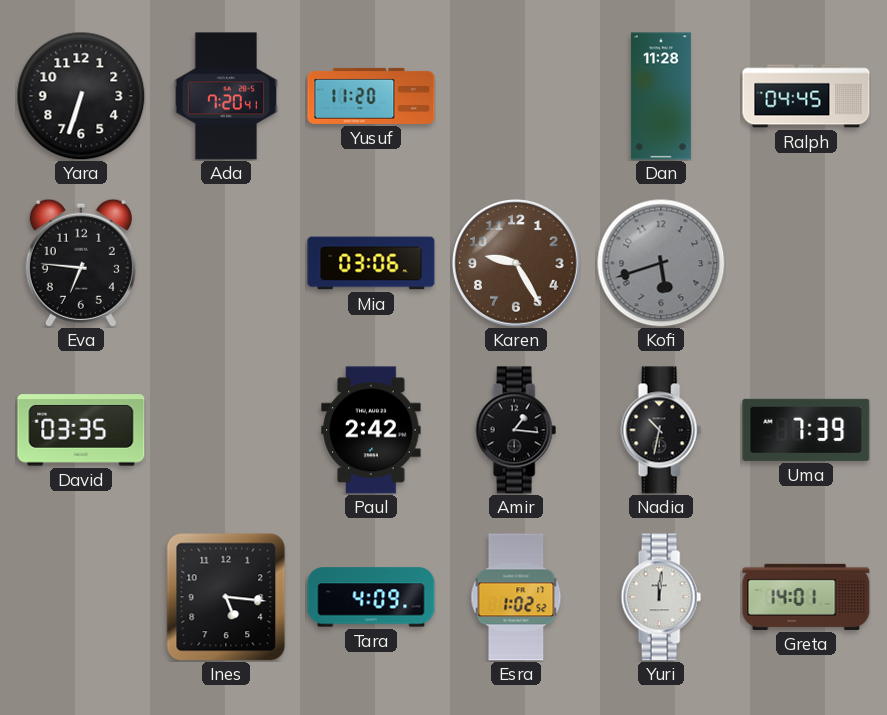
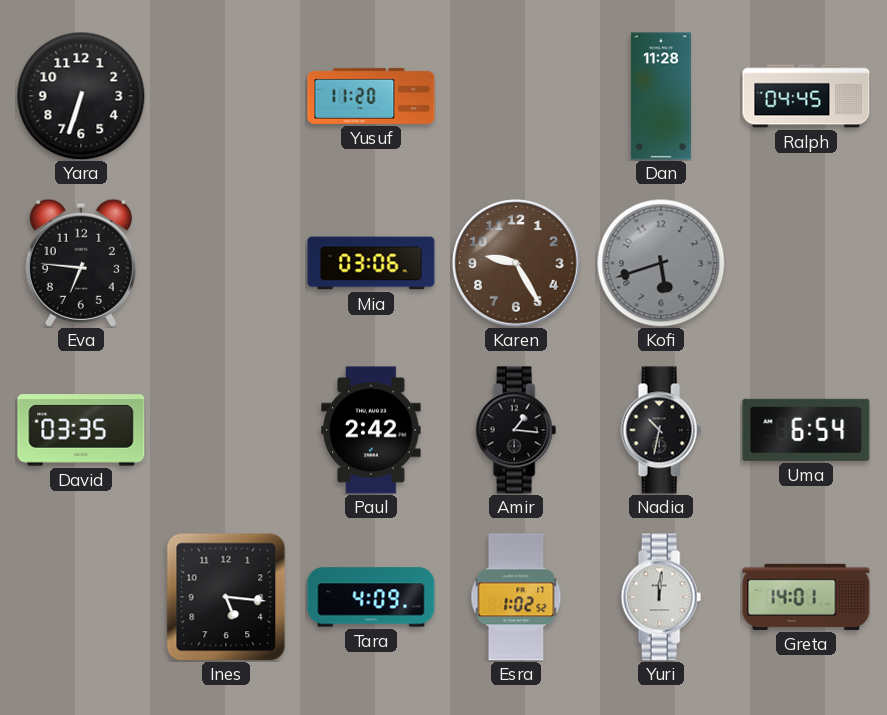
Ada: 7:20 -> none
Uma: 7:39 -> 6:54
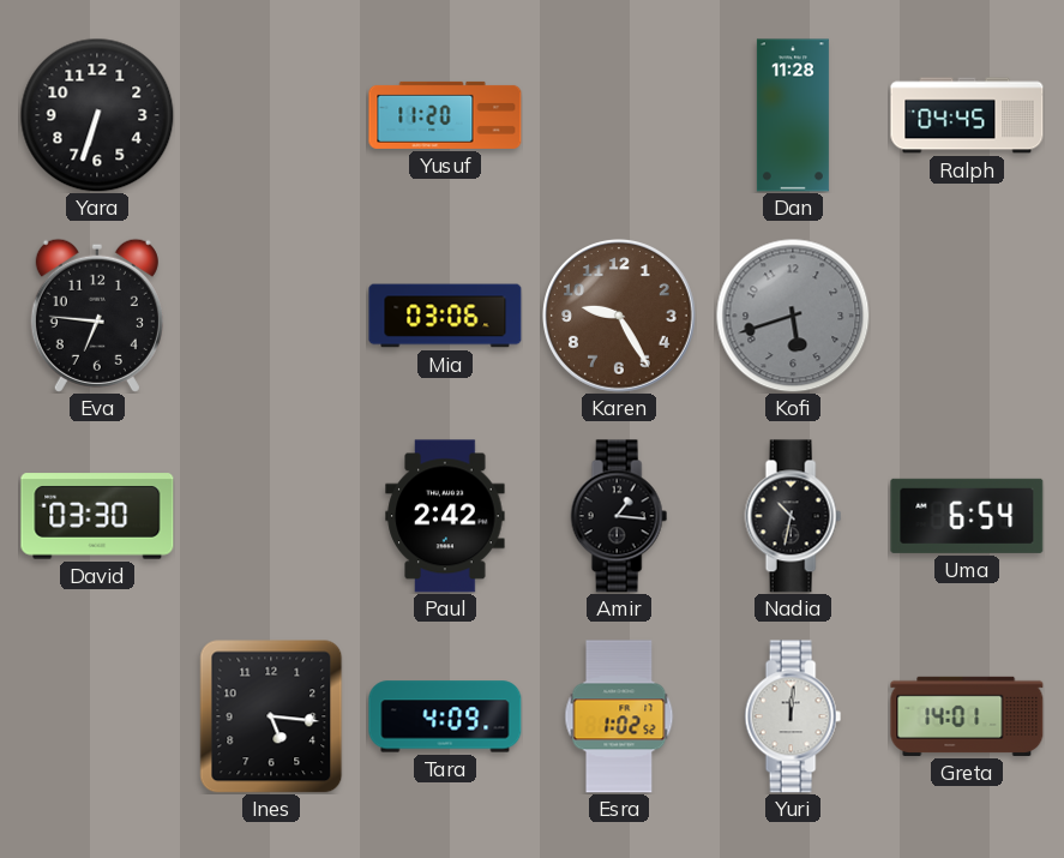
David: 03:35 -> 03:30
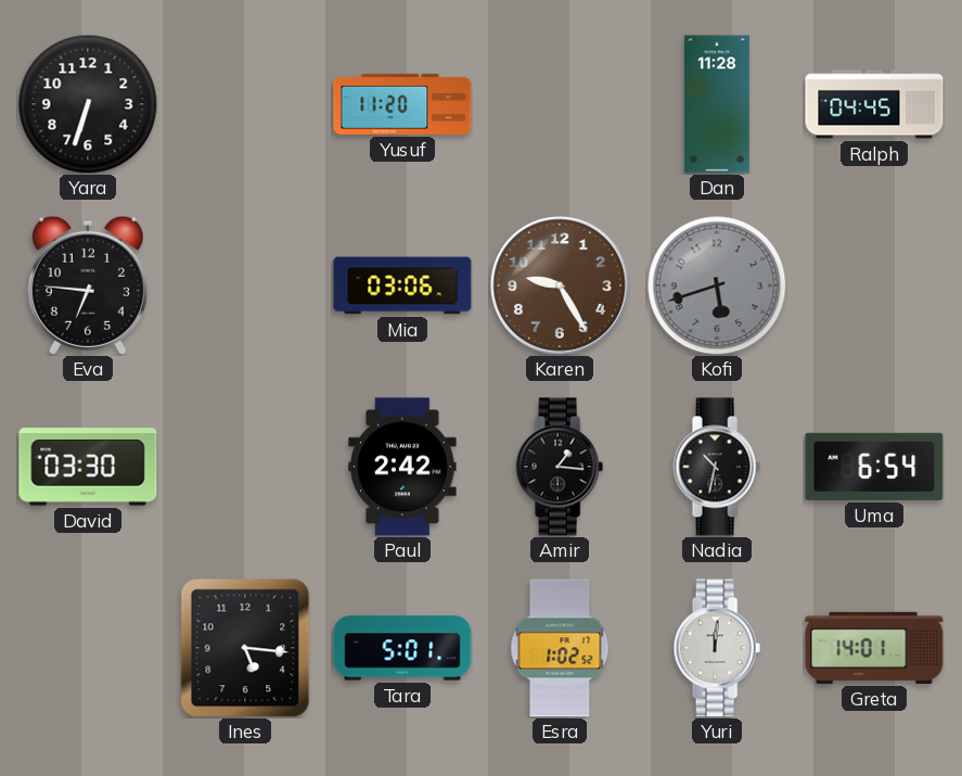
Tara: 4:09 -> 5:01
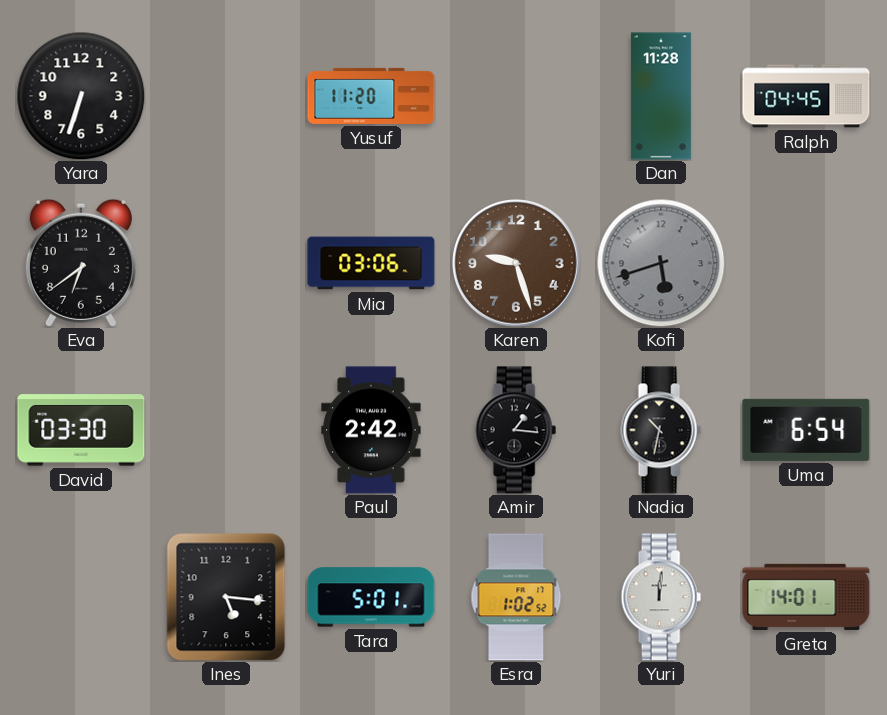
Eva: 6:46 -> 6:39
Karen: 9:25 -> 9:27
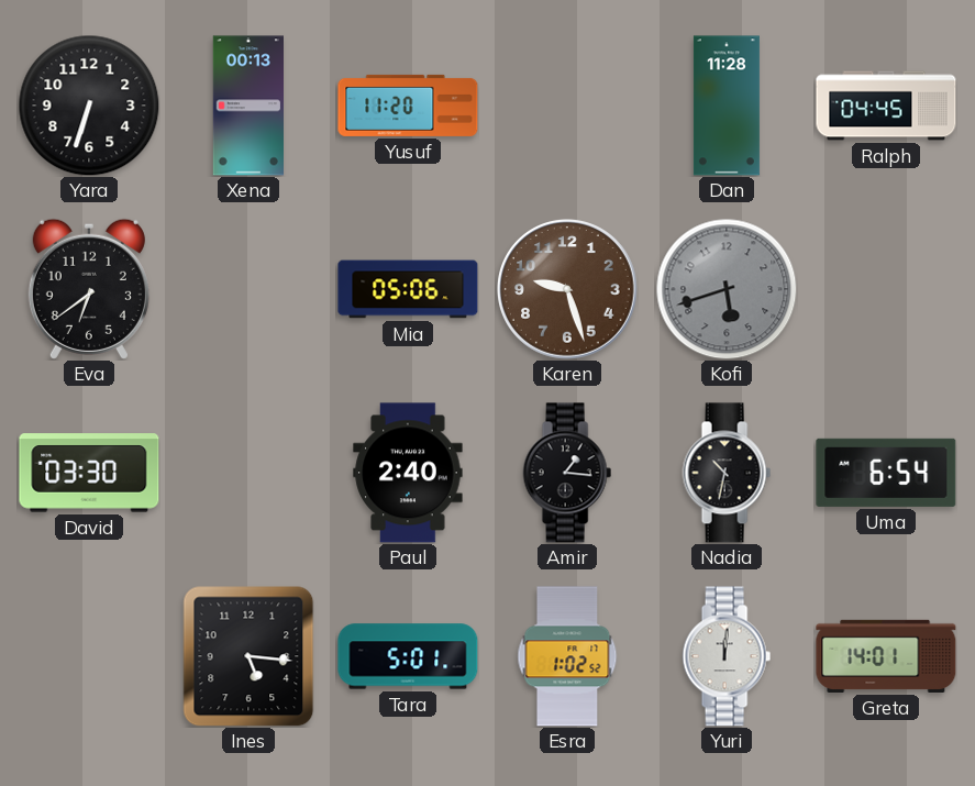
Xena: none -> 00:13
Mia: 03:06 -> 05:06
Paul: 2:42 -> 2:40
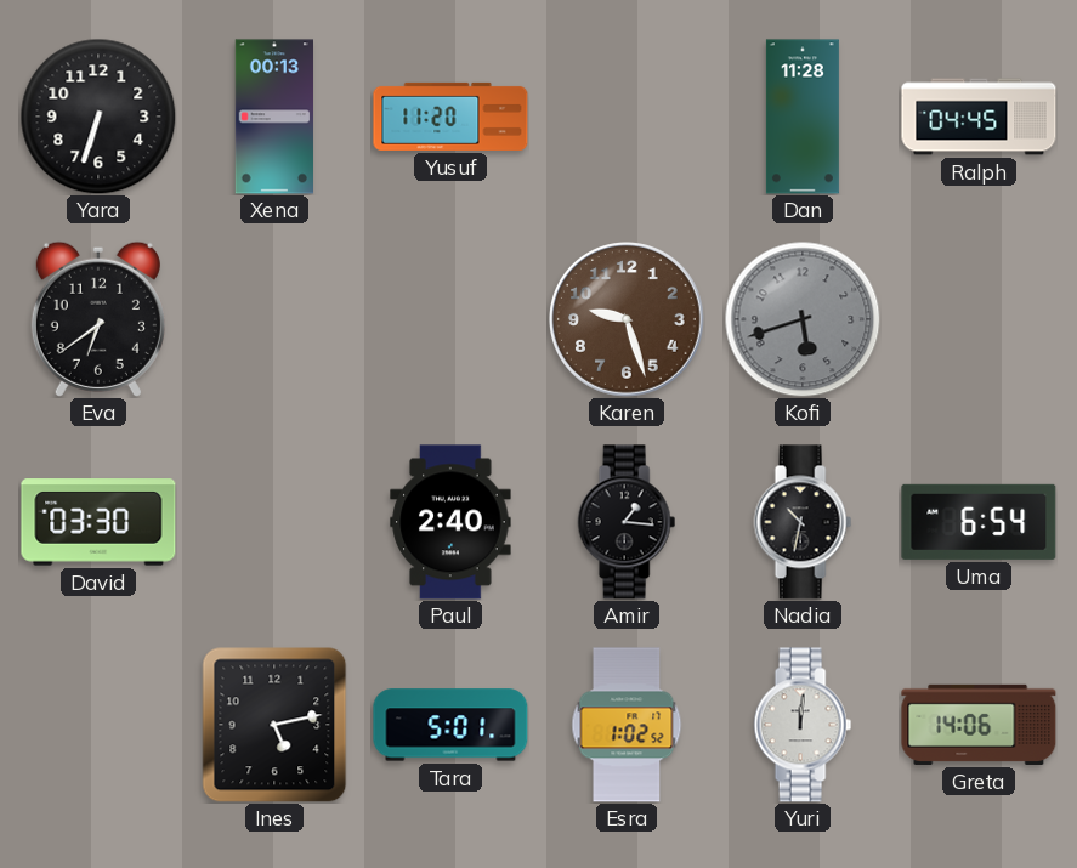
Mia: 05:06 -> none
Ines: 5:16 -> 5:13
Greta: 14:01 -> 14:06
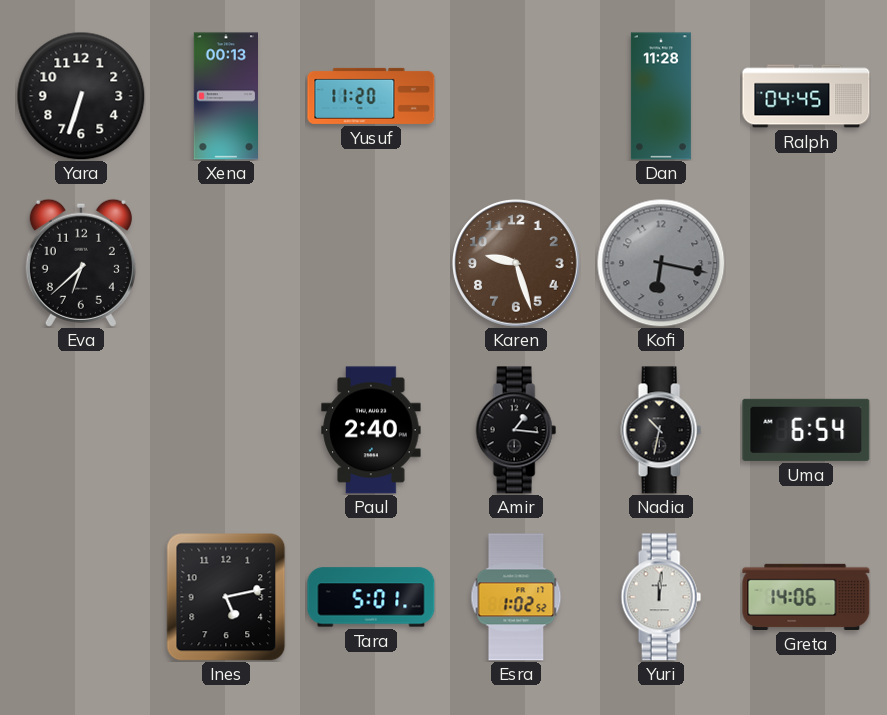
Eva: 6:39 -> 6:38
Kofi: 5:42 -> 6:17
David: 03:30 -> none
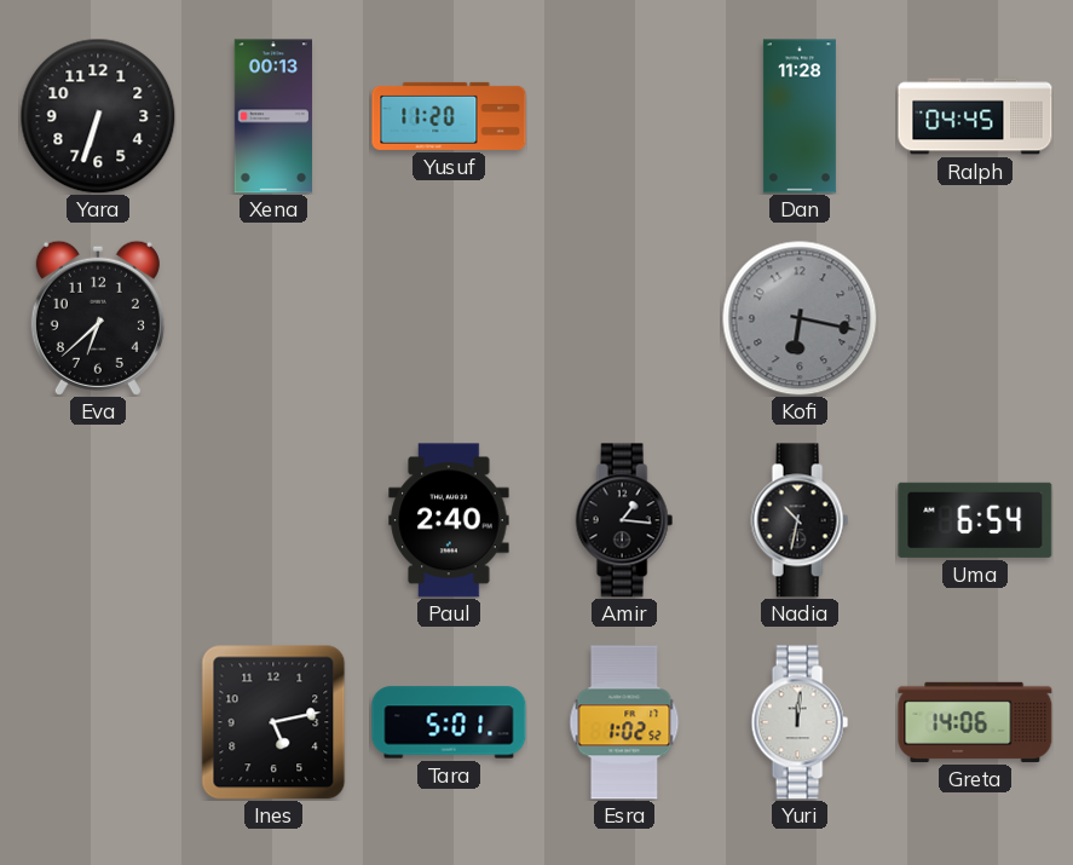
Karen: 9:27 -> none
